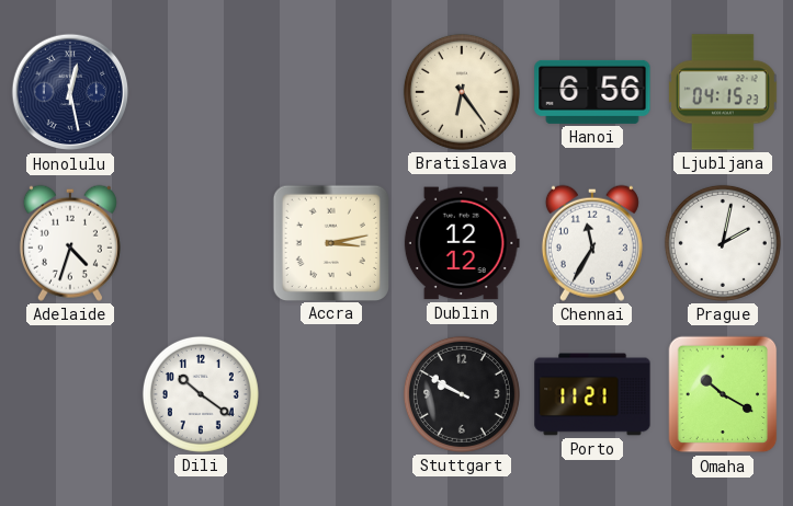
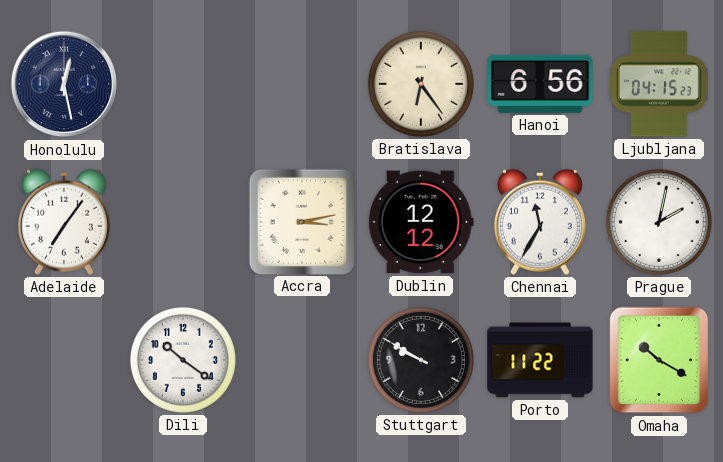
Adelaide: 4:33 -> 7:06
Porto: 11:21 -> 11:22
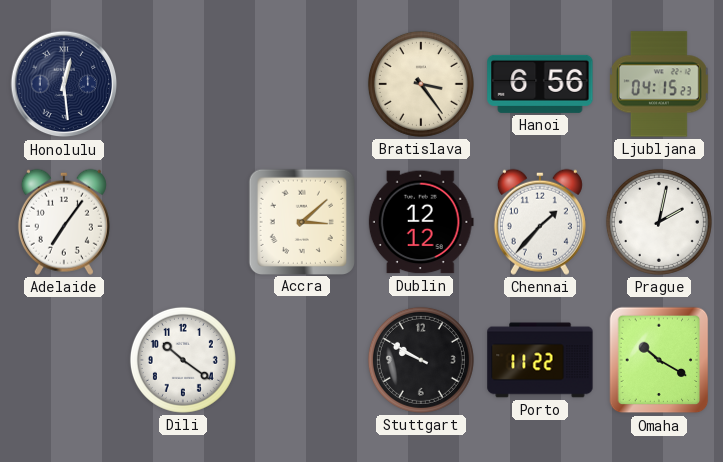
Honolulu: 12:28 -> 12:29
Bratislava: 6:24 -> 3:24
Accra: 3:13 -> 3:08
Chennai: 11:35 -> 1:37
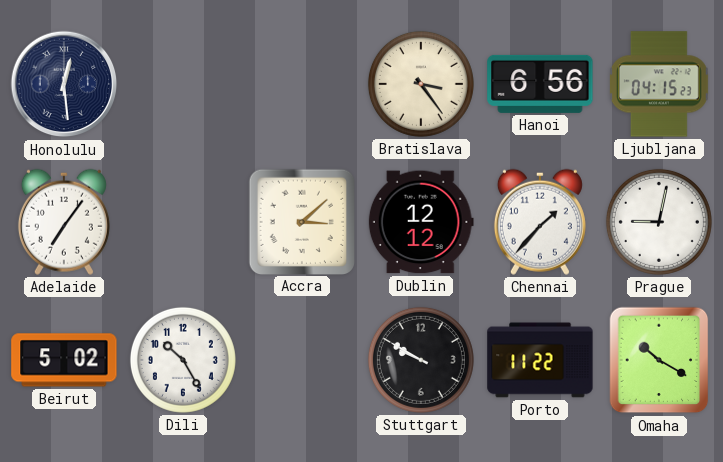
Prague: 2:02 -> 9:02
Beirut: none -> 5:02
Dili: 10:21 -> 10:25
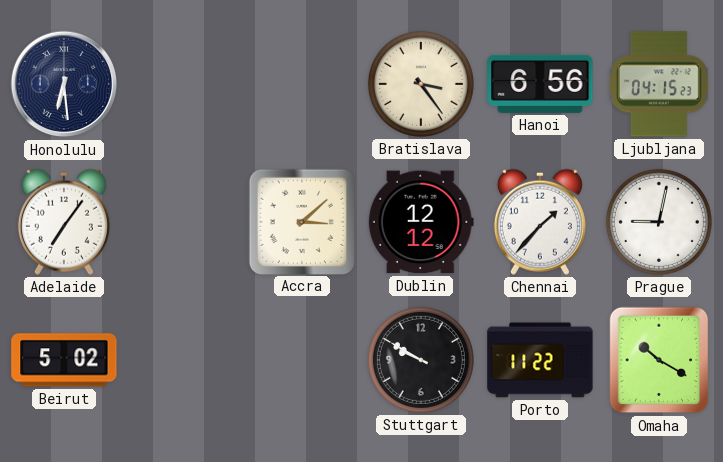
Honolulu: 12:29 -> 6:29
Dili: 10:25 -> none
